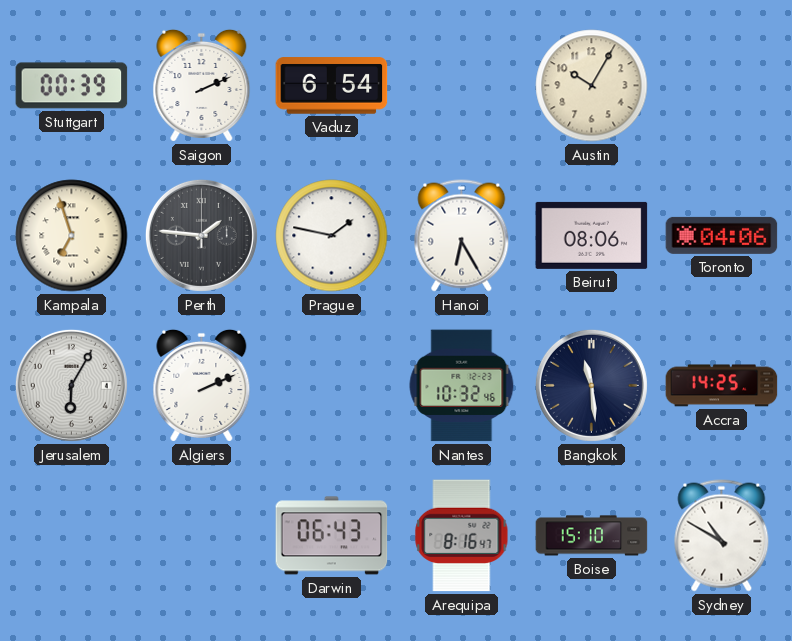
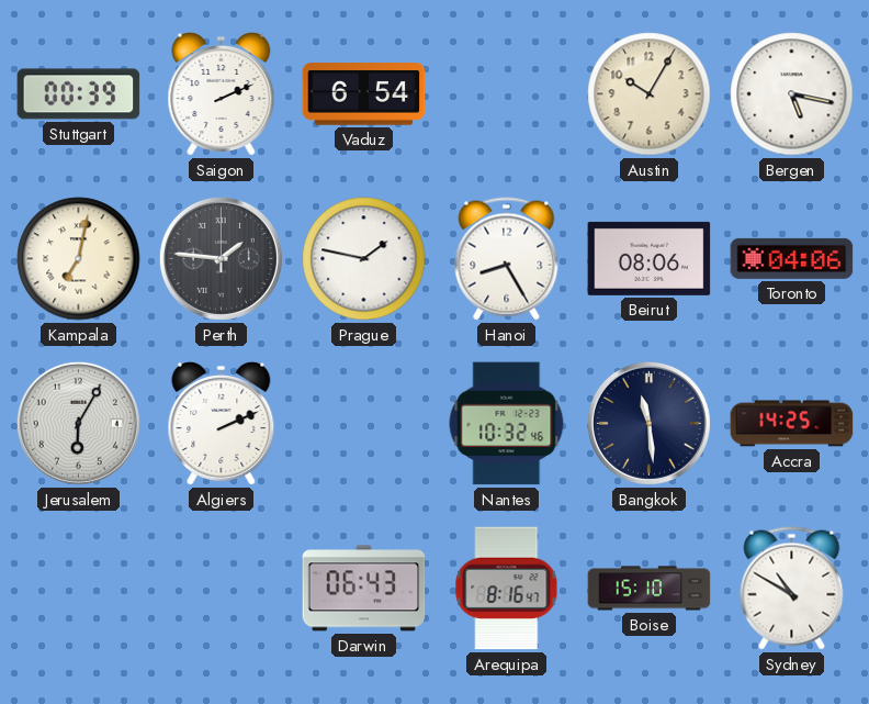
Bergen: none -> 5:17
Kampala: 6:57 -> 7:02
Hanoi: 6:25 -> 8:25
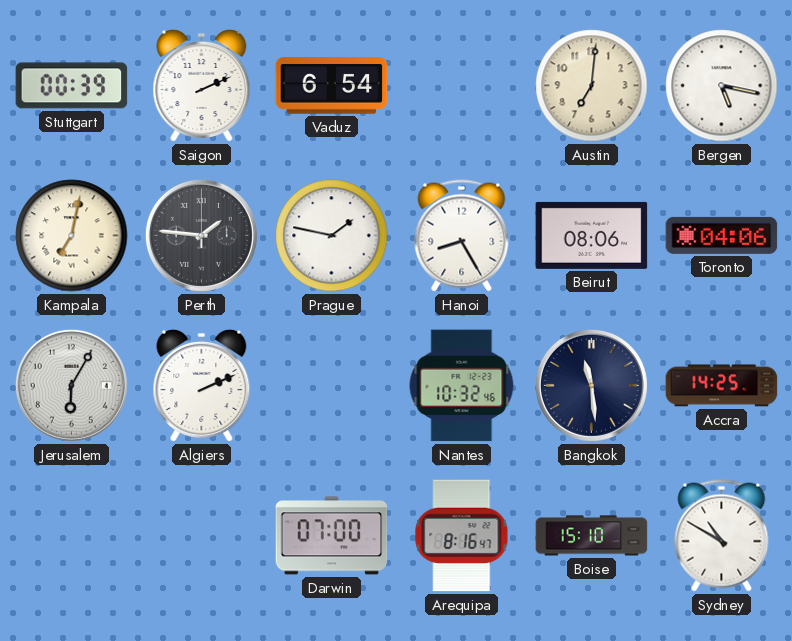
Austin: 10:05 -> 7:01
Darwin: 06:43 -> 07:00
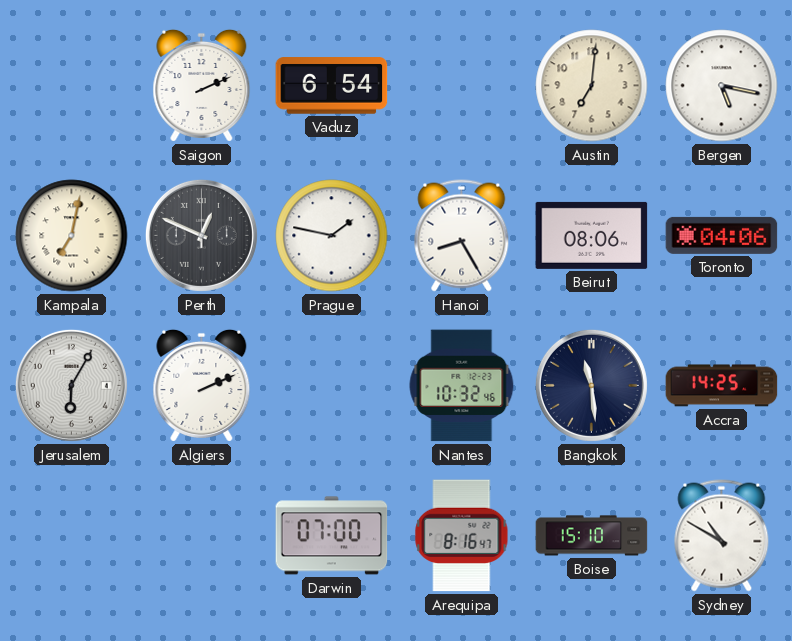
Stuttgart: 00:39 -> none
Perth: 1:46 -> 12:49
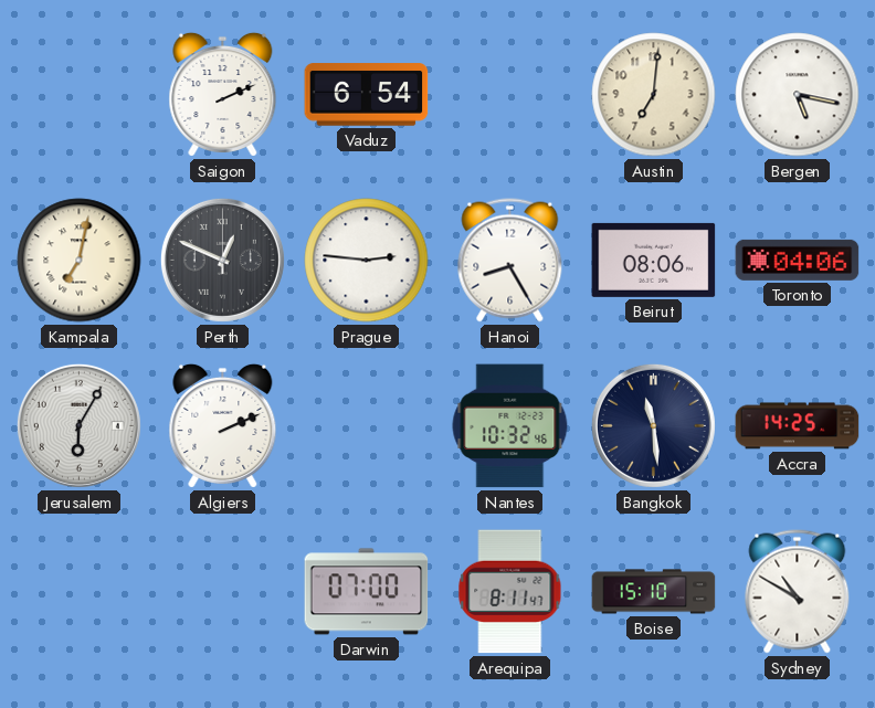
Prague: 1:47 -> 2:46
Arequipa: 8:16 -> 8:11
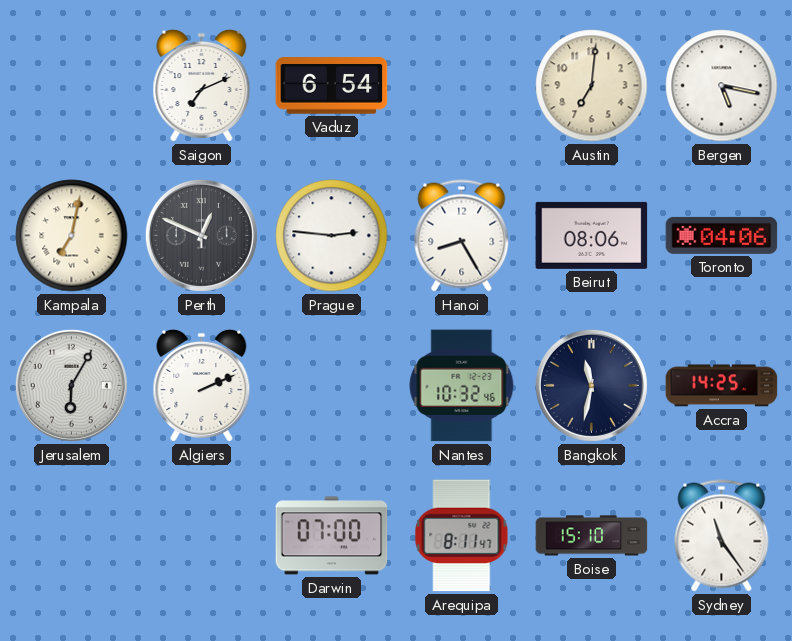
Saigon: 2:11 -> 7:11
Bangkok: 11:29 -> 11:32
Sydney: 10:50 -> 11:24
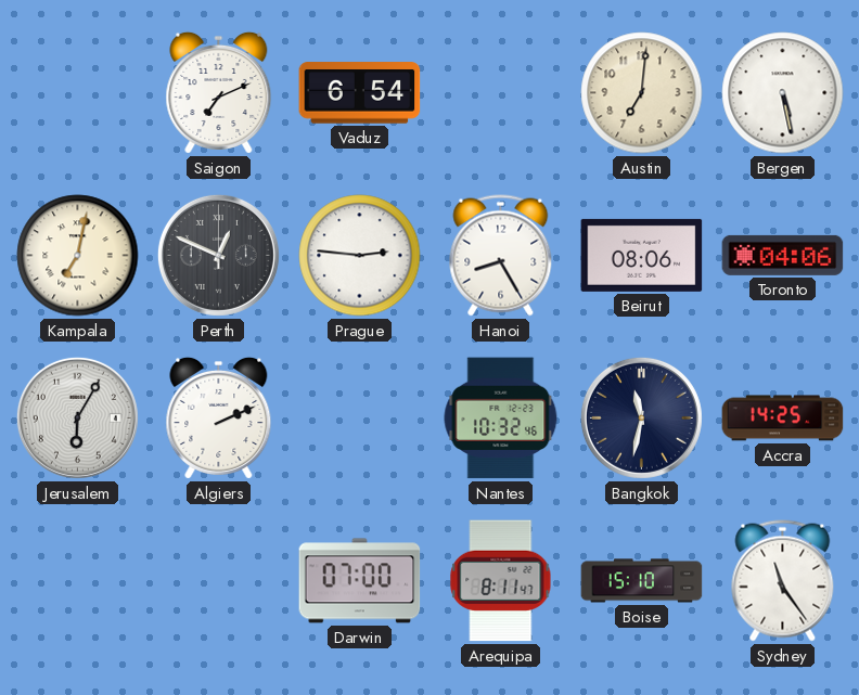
Bergen: 5:17 -> 5:28
